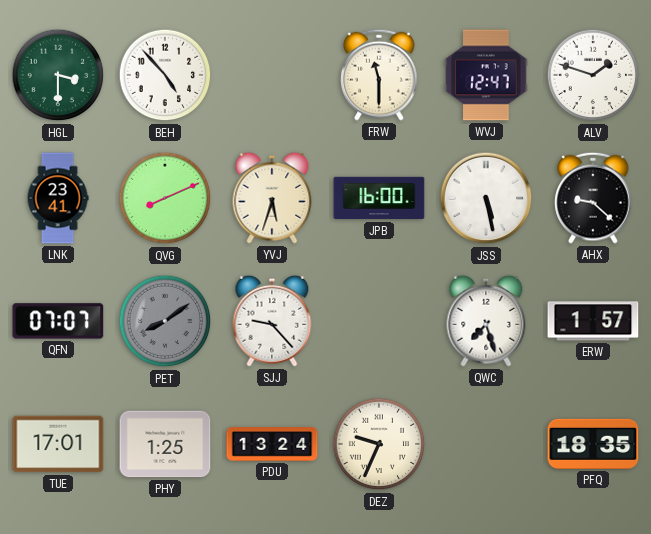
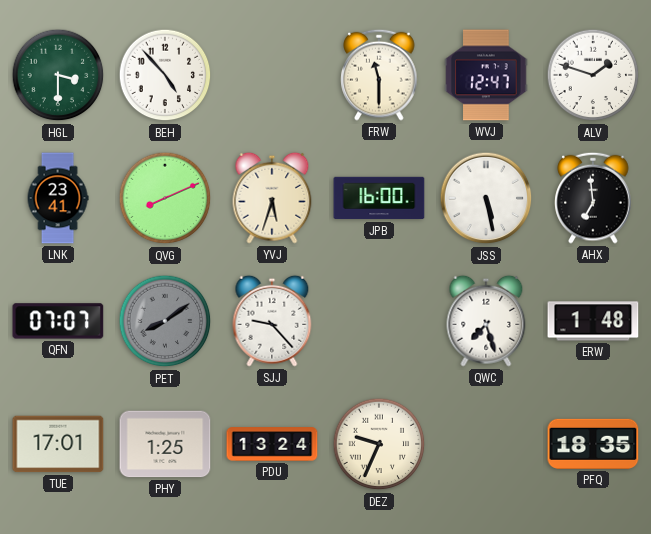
AHX: 9:22 -> 6:59
ERW: 1:57 -> 1:48
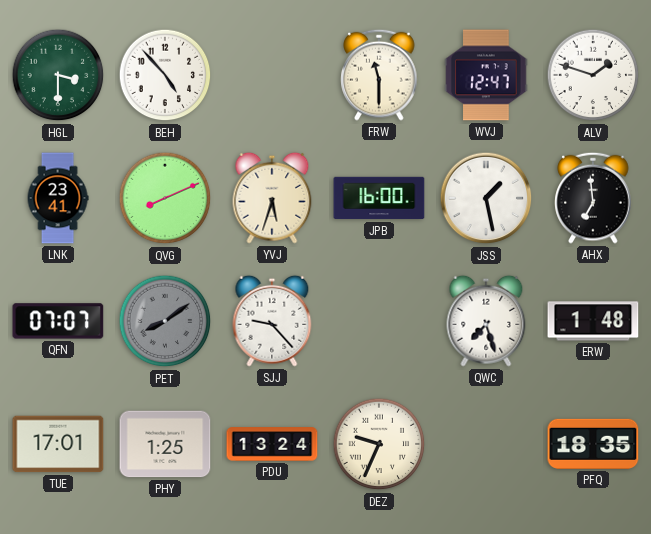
JSS: 5:28 -> 1:28
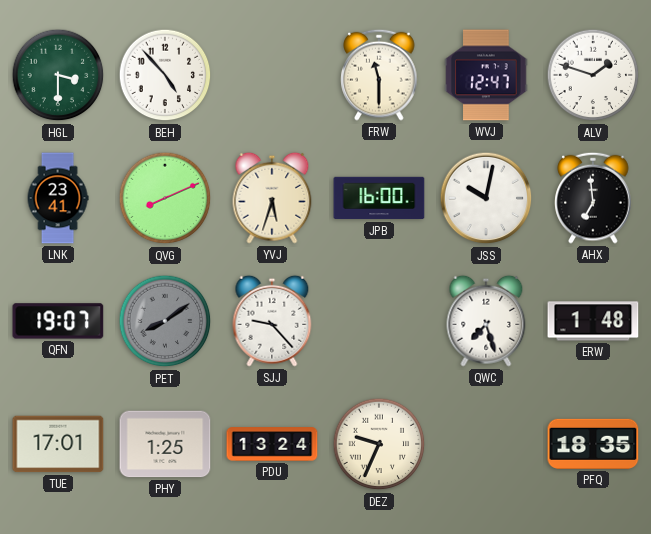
JSS: 1:28 -> 10:02
QFN: 07:07 -> 19:07
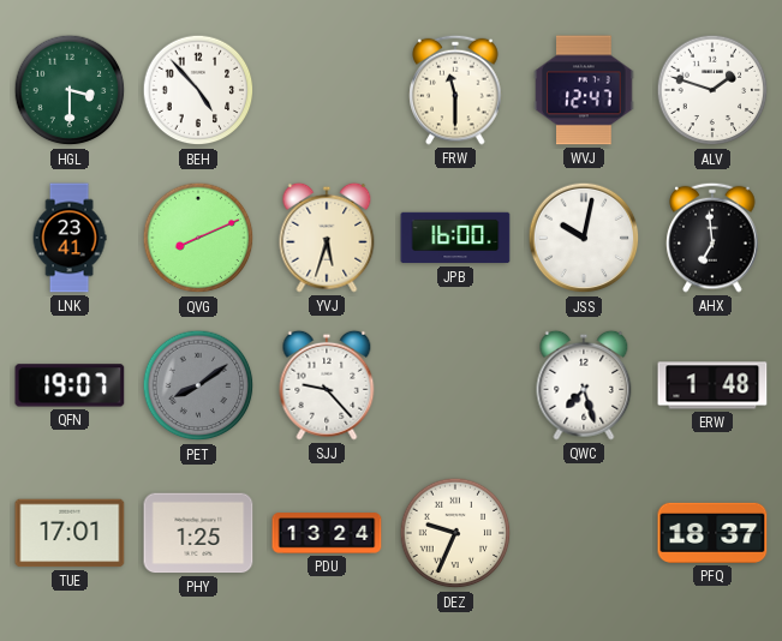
PFQ: 18:35 -> 18:37
